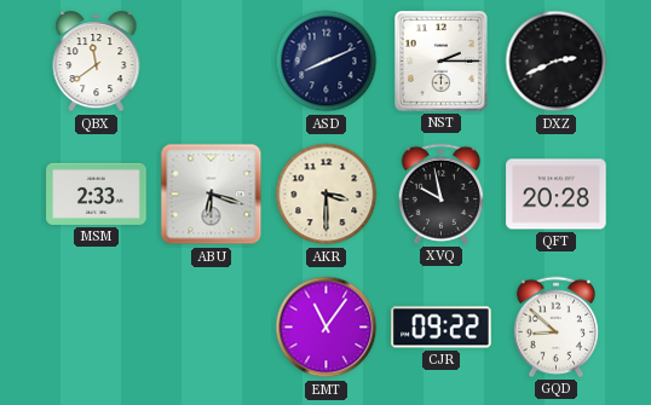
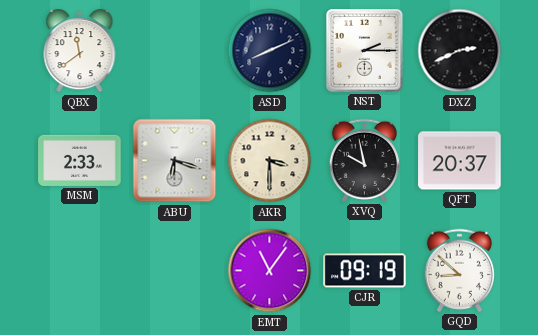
QFT: 20:28 -> 20:37
CJR: 09:22 -> 09:19
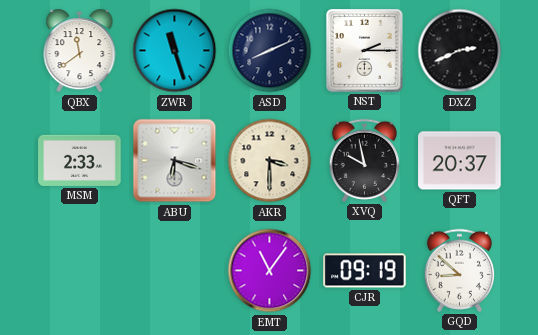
ZWR: none -> 11:27
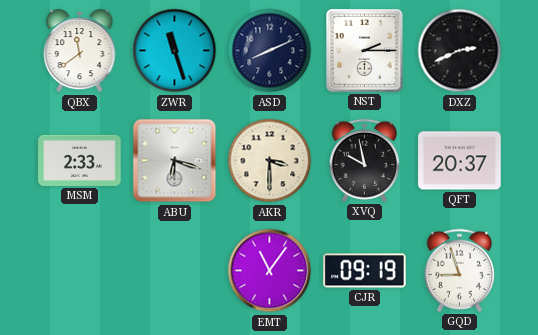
GQD: 8:52 -> 8:57
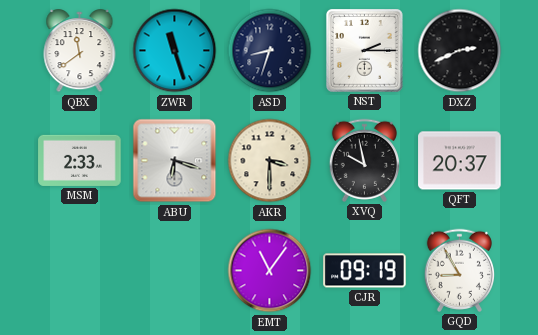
ASD: 8:11 -> 8:33
GQD: 8:57 -> 8:55
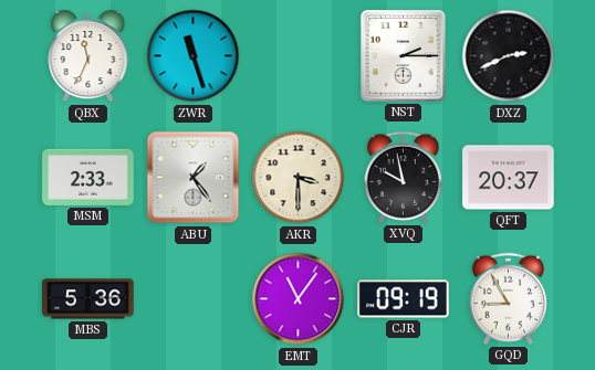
QBX: 11:39 -> 11:34
ASD: 8:33 -> none
ABU: 6:18 -> 1:24
MBS: none -> 5:36
